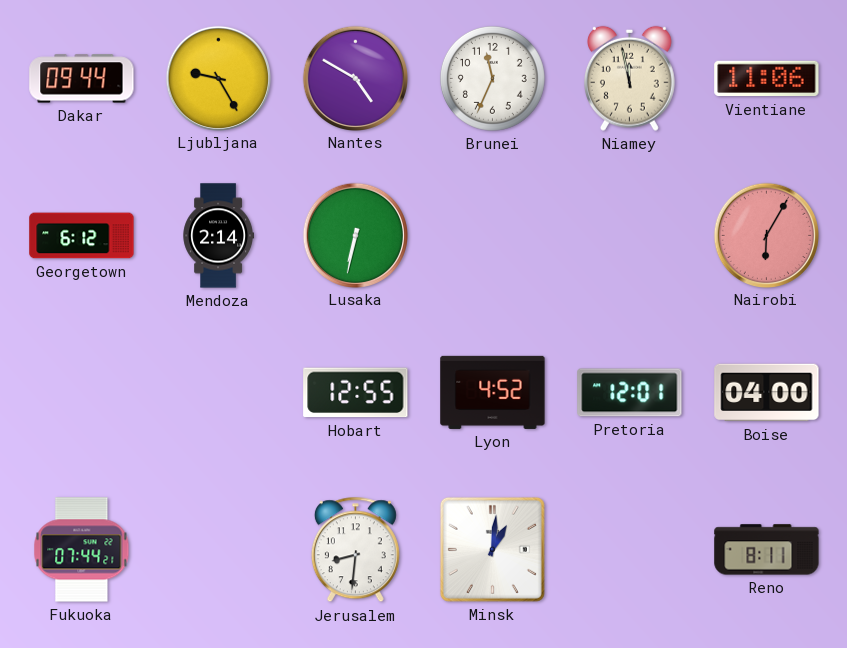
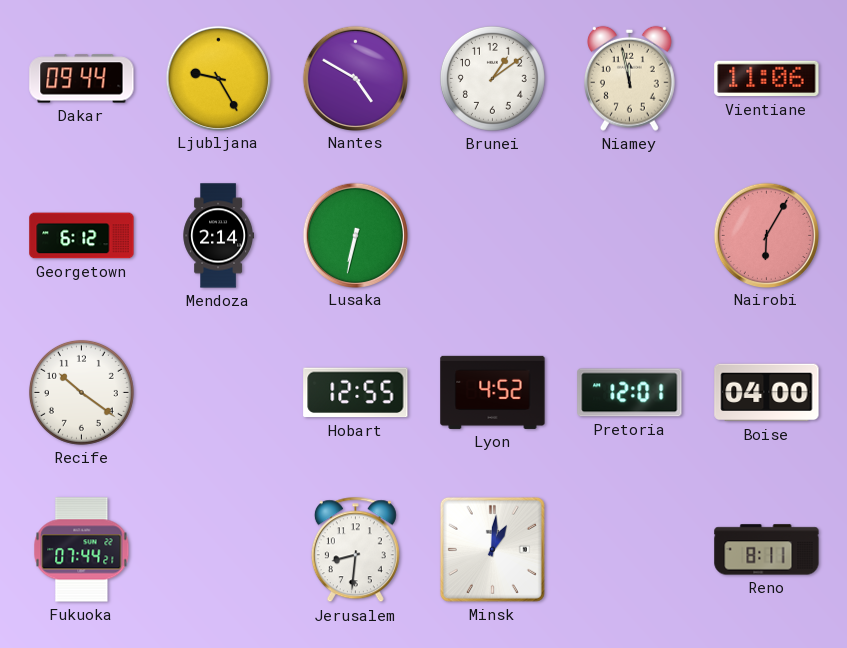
Brunei: 11:34 -> 1:09
Recife: none -> 10:21
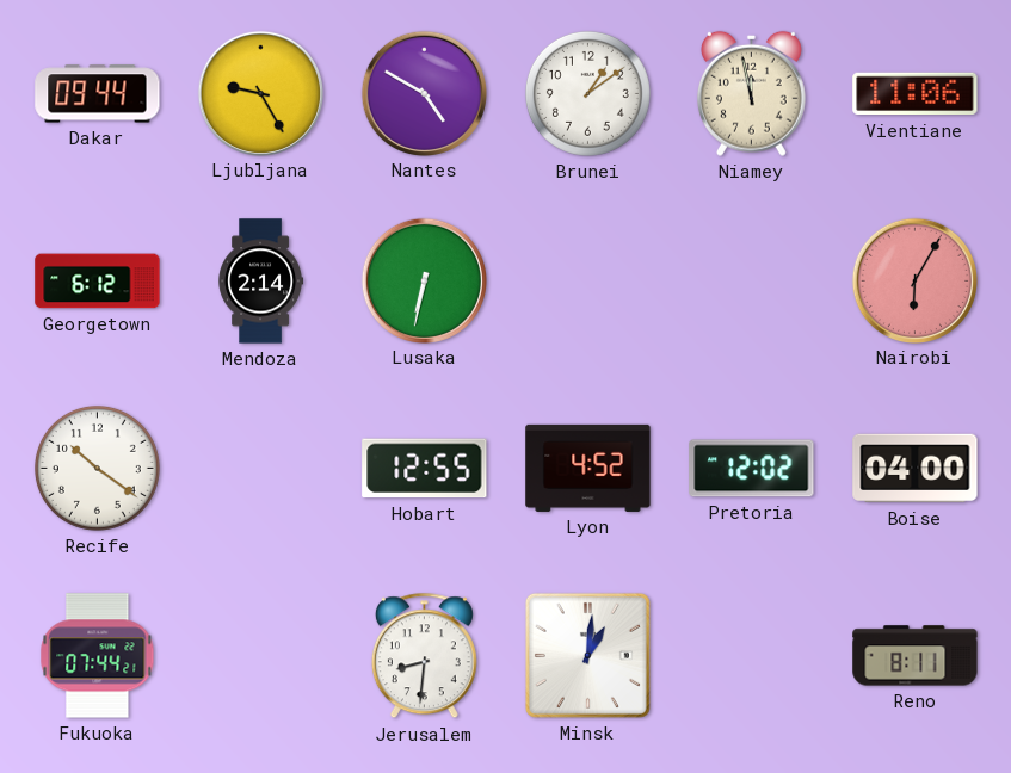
Pretoria: 12:01 -> 12:02
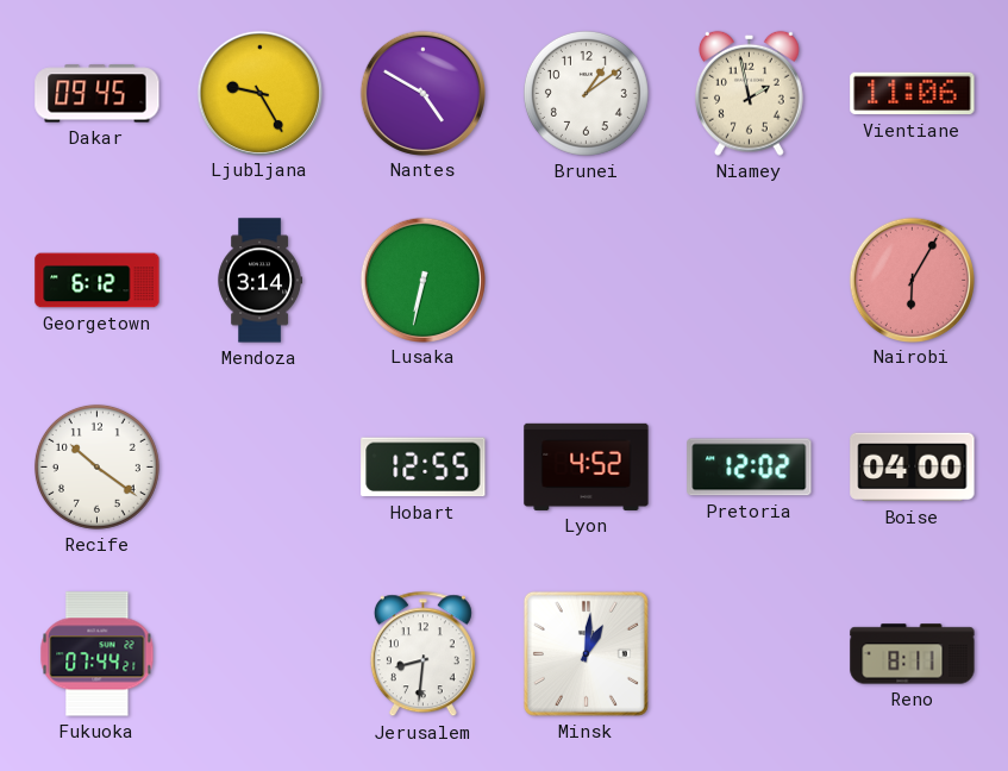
Dakar: 09:44 -> 09:45
Niamey: 11:58 -> 1:58
Mendoza: 2:14 -> 3:14
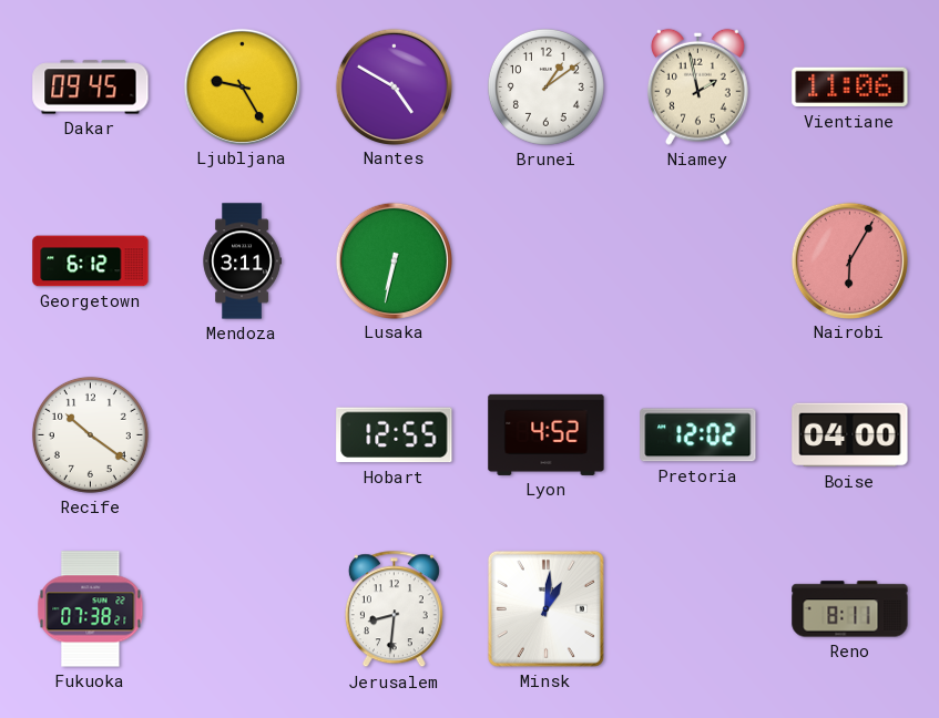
Mendoza: 3:14 -> 3:11
Fukuoka: 07:44 -> 07:38
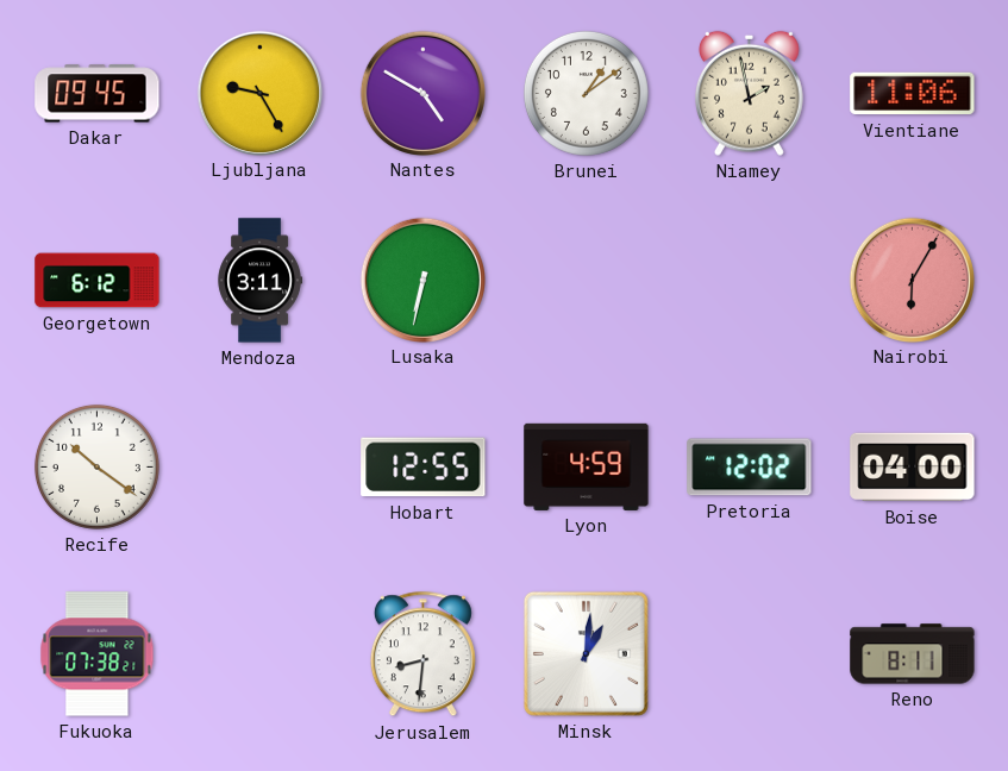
Lyon: 4:52 -> 4:59
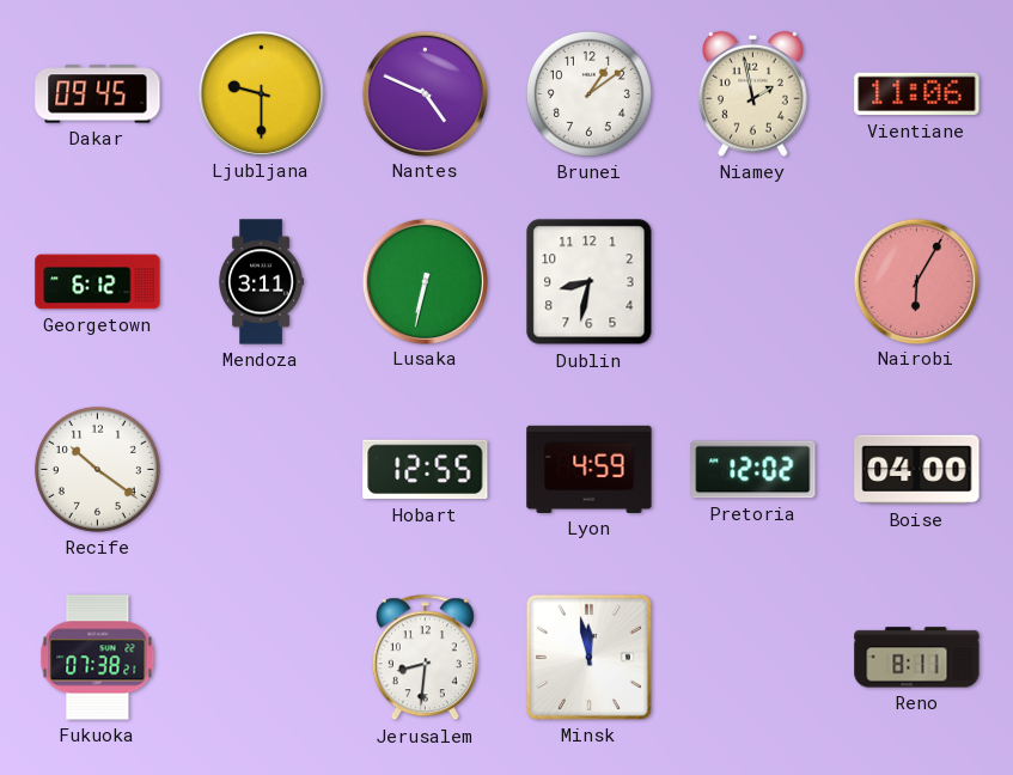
Ljubljana: 9:25 -> 9:30
Nantes: 4:50 -> 4:49
Dublin: none -> 8:32
Minsk: 1:01 -> 11:58
